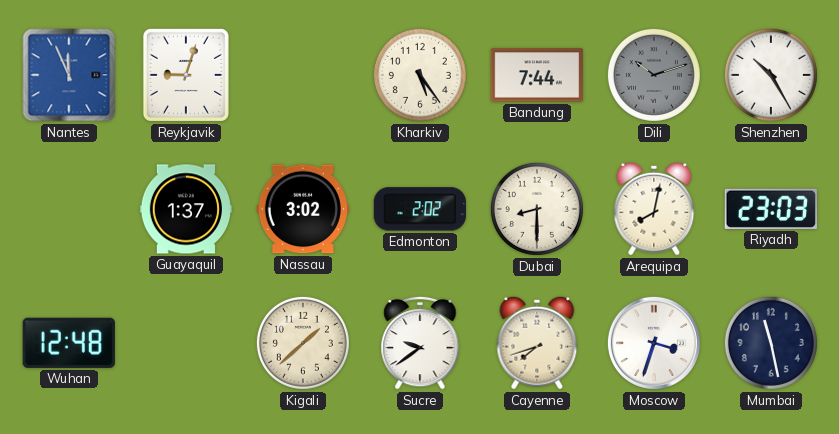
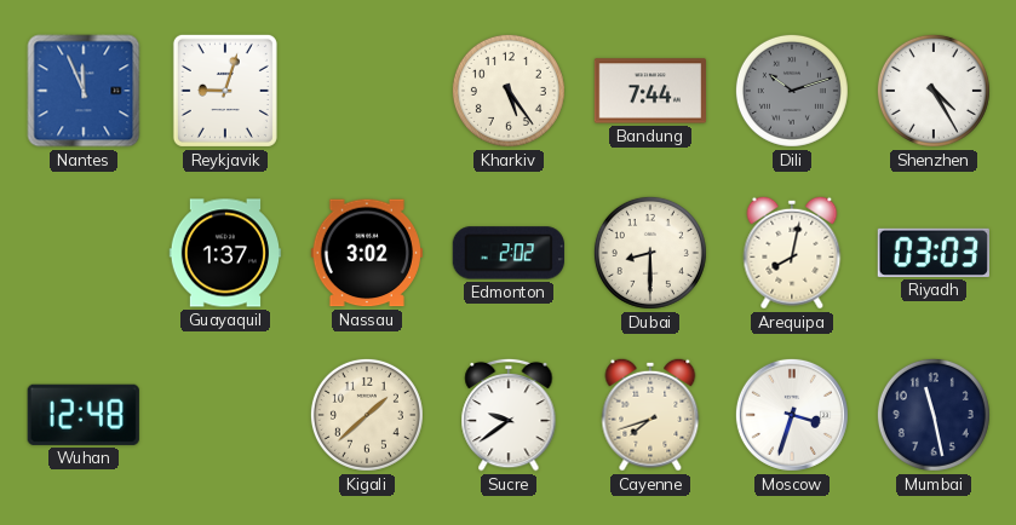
Shenzhen: 10:25 -> 4:25
Riyadh: 23:03 -> 03:03
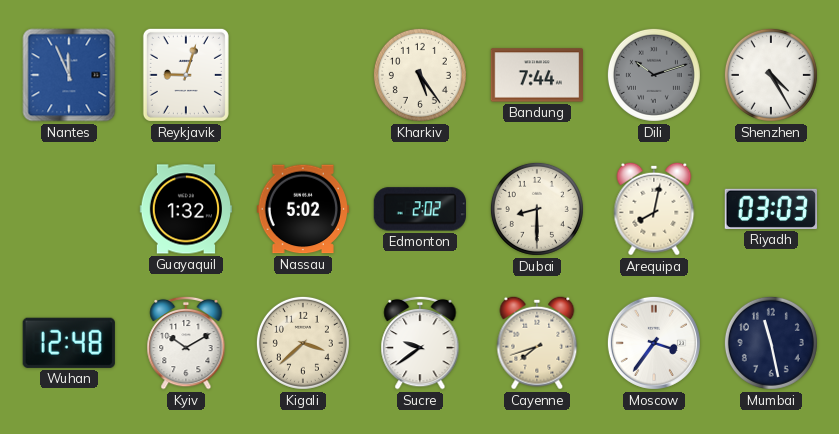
Guayaquil: 1:37 -> 1:32
Nassau: 3:02 -> 5:02
Kyiv: none -> 10:10
Kigali: 1:38 -> 3:38
Moscow: 3:33 -> 3:36
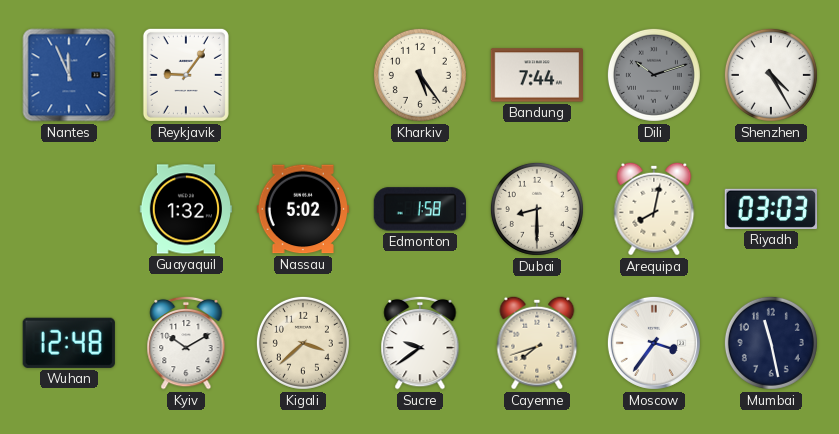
Reykjavik: 9:03 -> 9:06
Edmonton: 2:02 -> 1:58
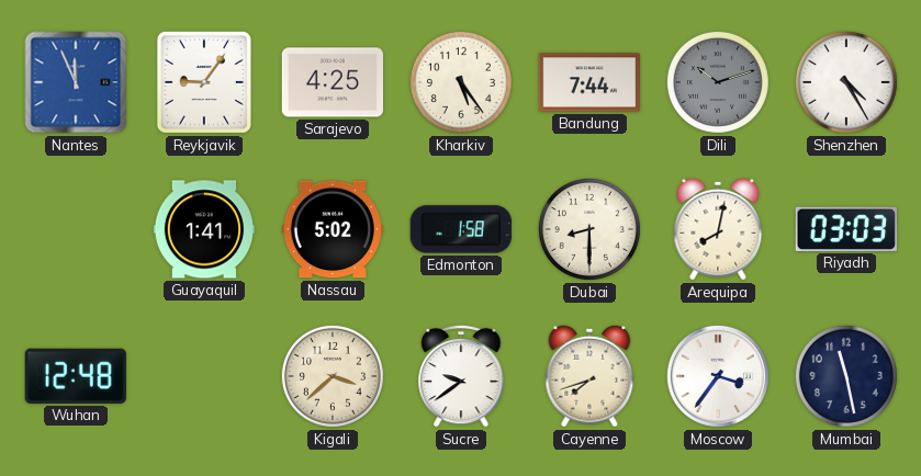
Sarajevo: none -> 4:25
Guayaquil: 1:32 -> 1:41
Kyiv: 10:10 -> none
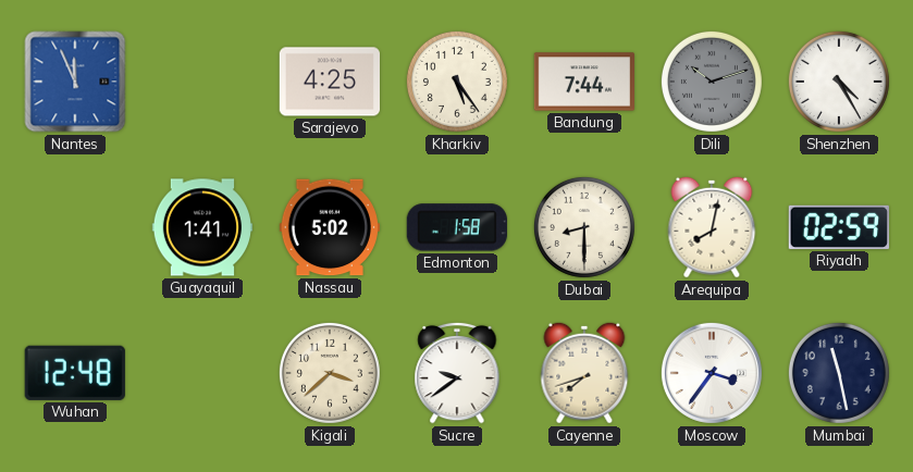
Reykjavik: 9:06 -> none
Riyadh: 03:03 -> 02:59
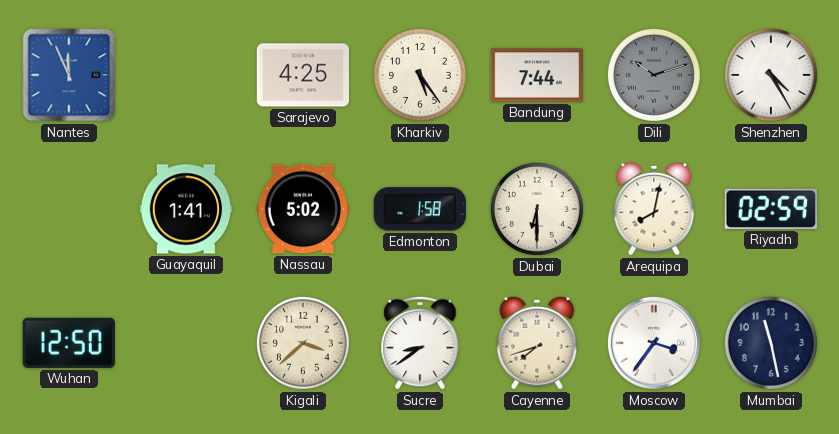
Dubai: 8:30 -> 6:30
Wuhan: 12:48 -> 12:50
Sucre: 9:39 -> 8:39
